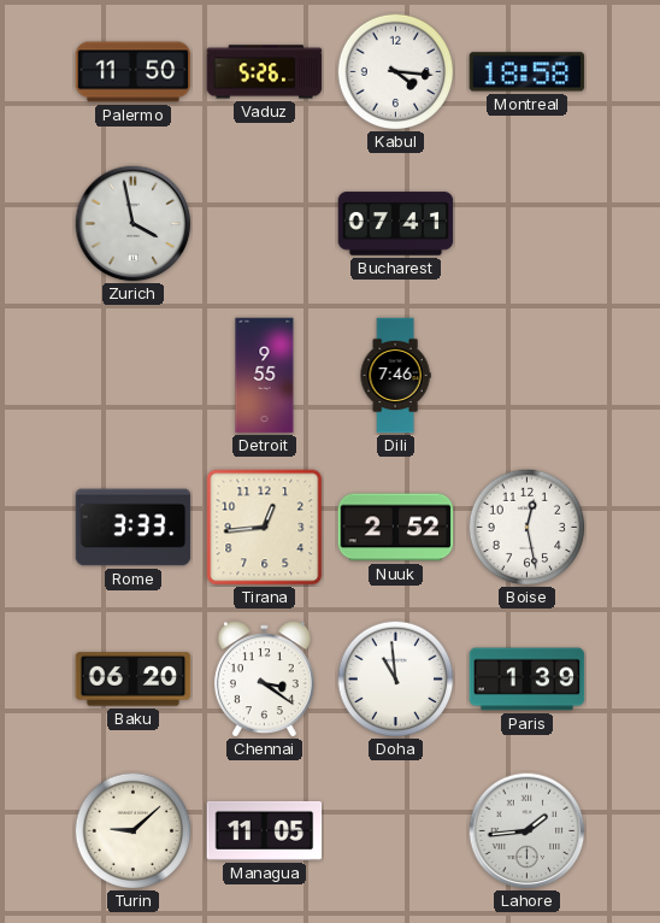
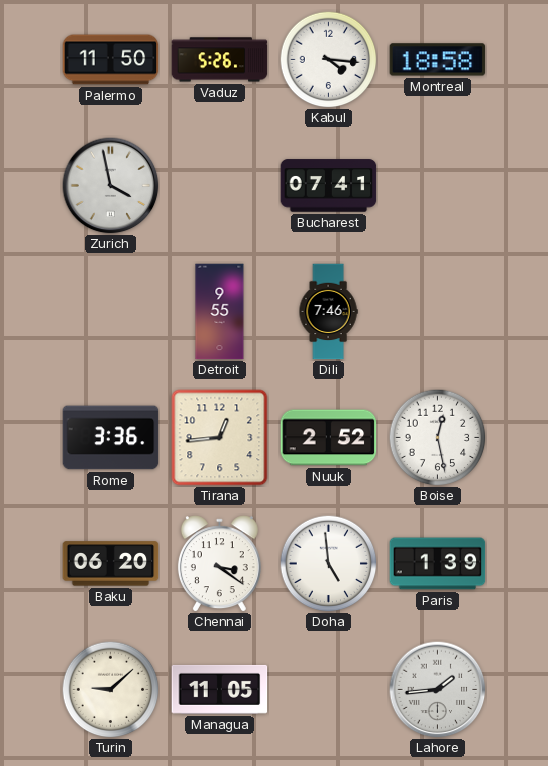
Rome: 3:33 -> 3:36
Doha: 10:59 -> 4:59
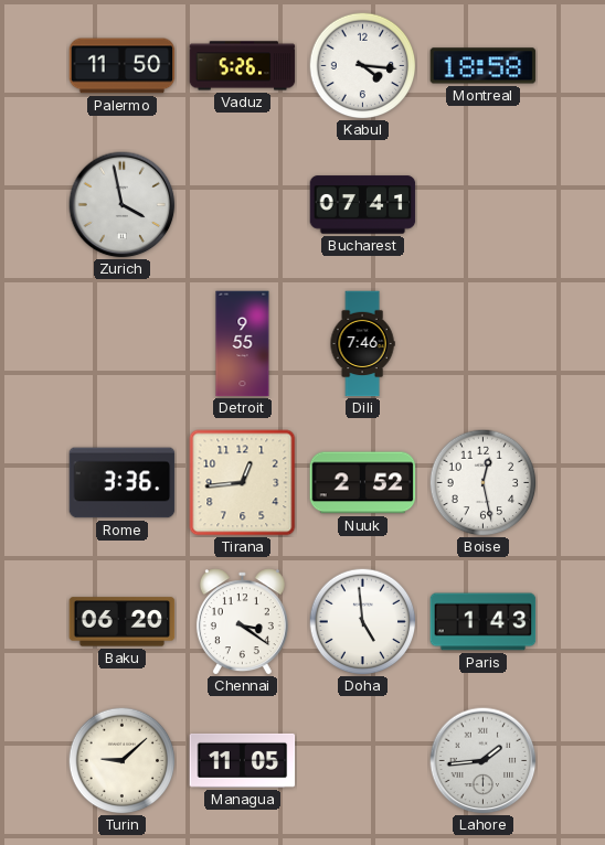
Paris: 1:39 -> 1:43
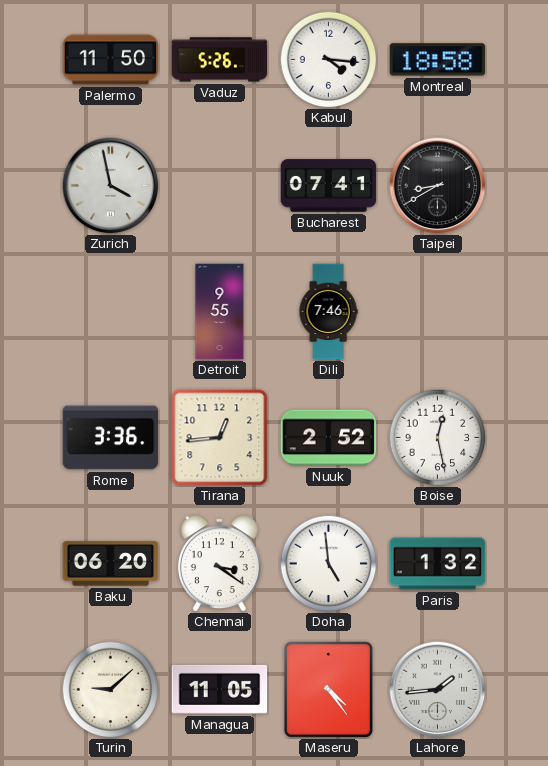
Taipei: none -> 8:40
Paris: 1:43 -> 1:32
Maseru: none -> 4:24
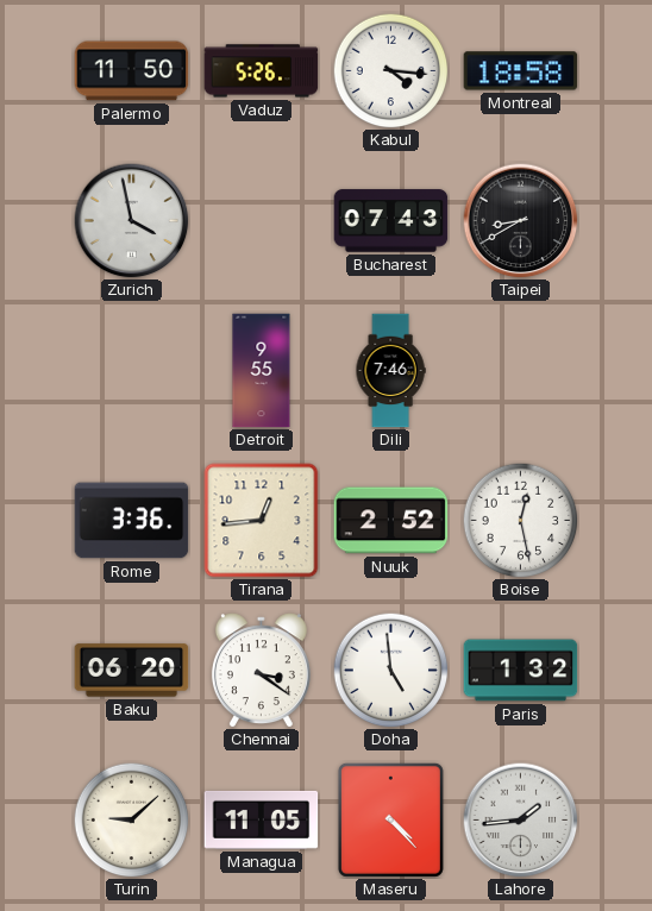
Bucharest: 07:41 -> 07:43
Maseru: 4:24 -> 4:23
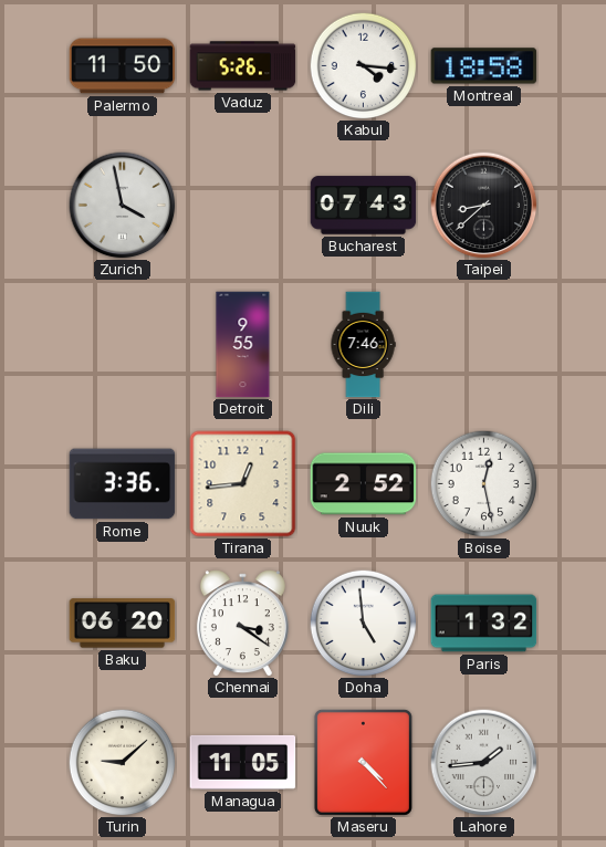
Taipei: 8:40 -> 8:38
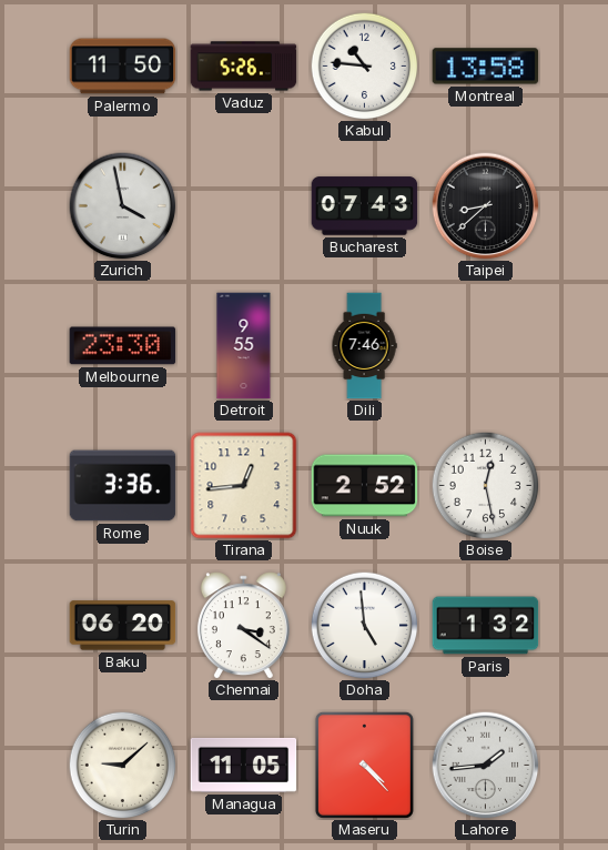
Kabul: 4:16 -> 10:46
Montreal: 18:58 -> 13:58
Melbourne: none -> 23:30
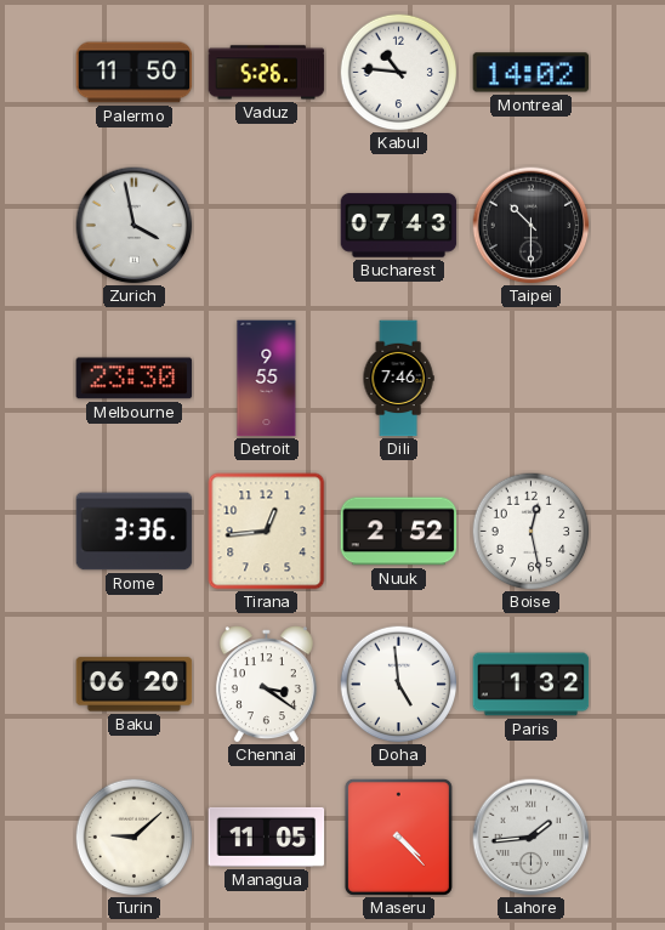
Montreal: 13:58 -> 14:02
Taipei: 8:38 -> 10:30
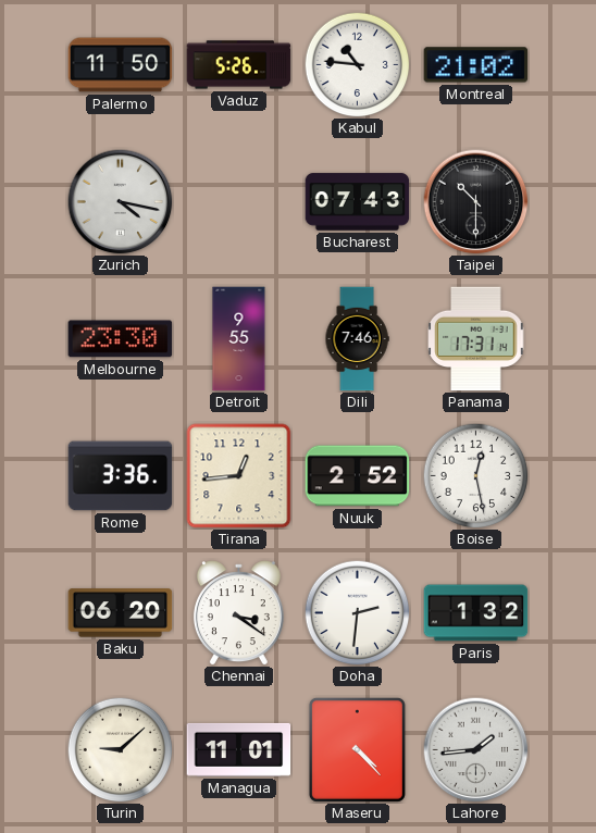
Montreal: 14:02 -> 21:02
Zurich: 3:58 -> 4:17
Panama: none -> 17:31
Doha: 4:59 -> 2:31
Managua: 11:05 -> 11:01
